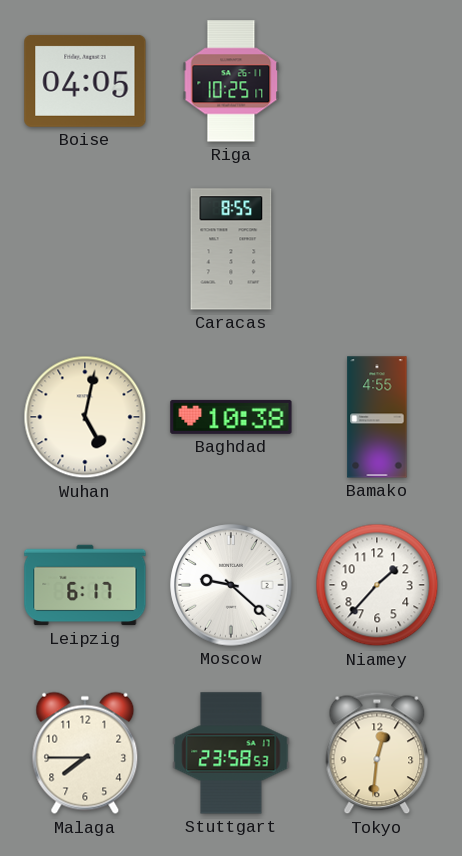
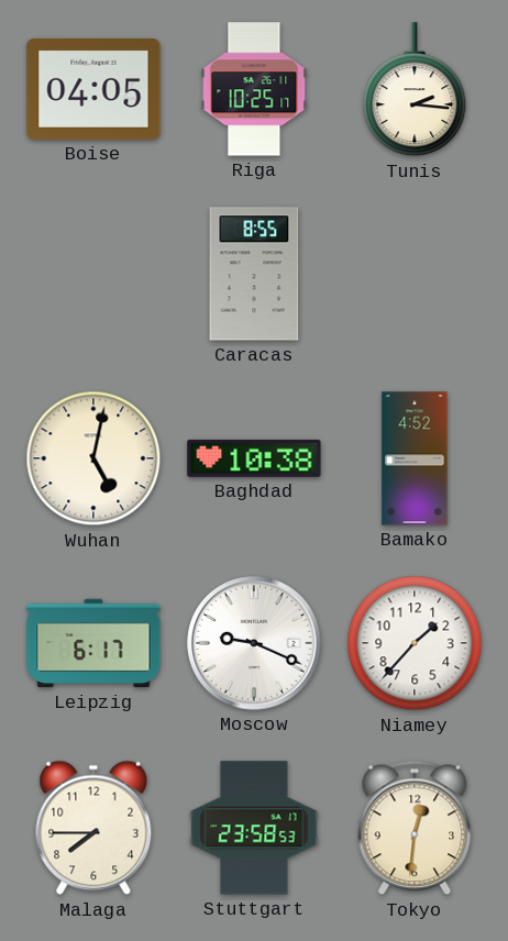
Tunis: none -> 2:16
Bamako: 4:55 -> 4:52
Moscow: 9:22 -> 9:19
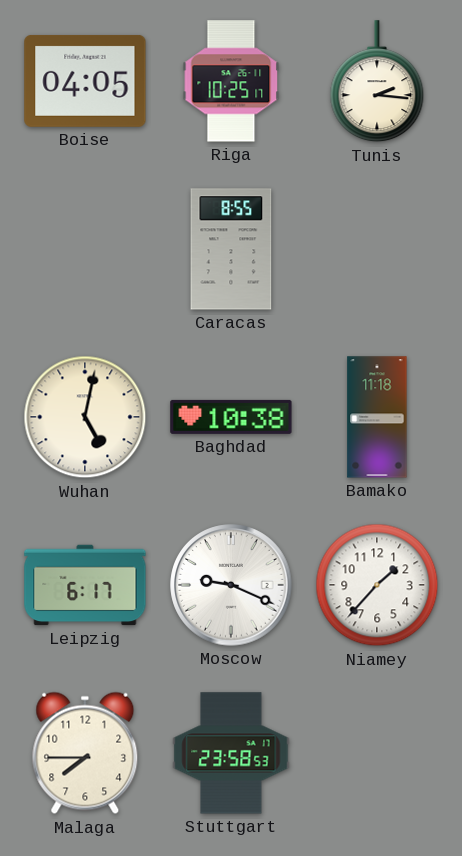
Bamako: 4:52 -> 11:18
Tokyo: 12:31 -> none
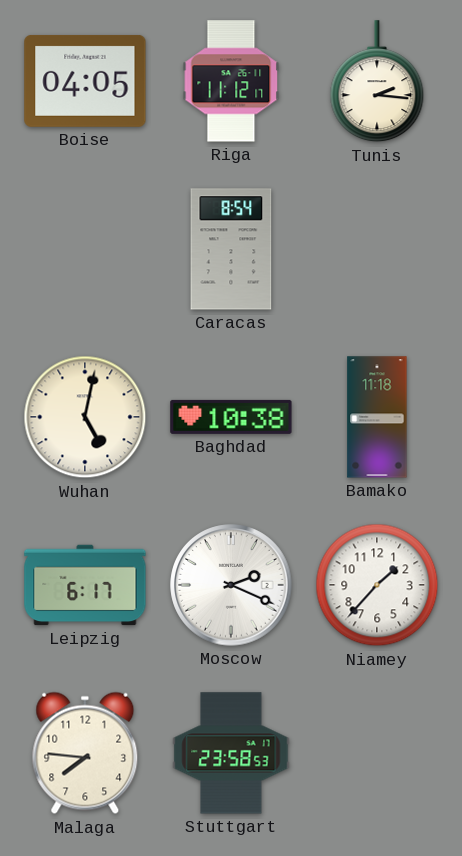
Riga: 10:25 -> 11:12
Caracas: 8:55 -> 8:54
Moscow: 9:19 -> 2:19
Malaga: 7:45 -> 7:46
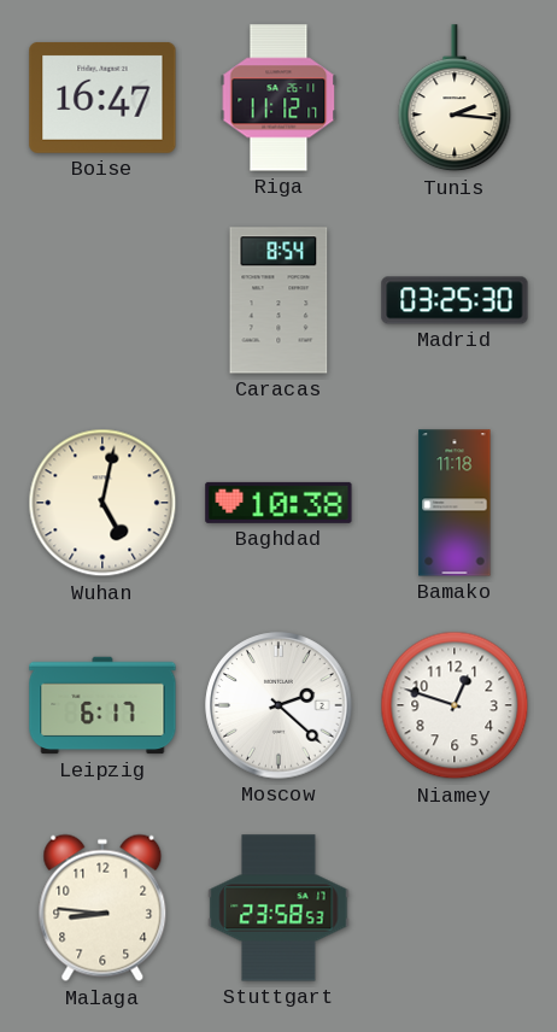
Boise: 04:05 -> 16:47
Madrid: none -> 03:25
Moscow: 2:19 -> 2:22
Niamey: 1:37 -> 12:48
Malaga: 7:46 -> 8:46
